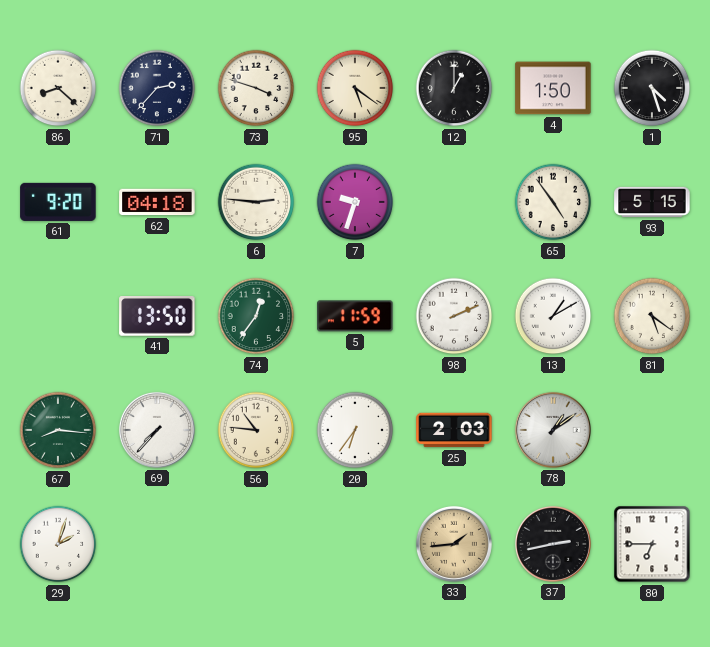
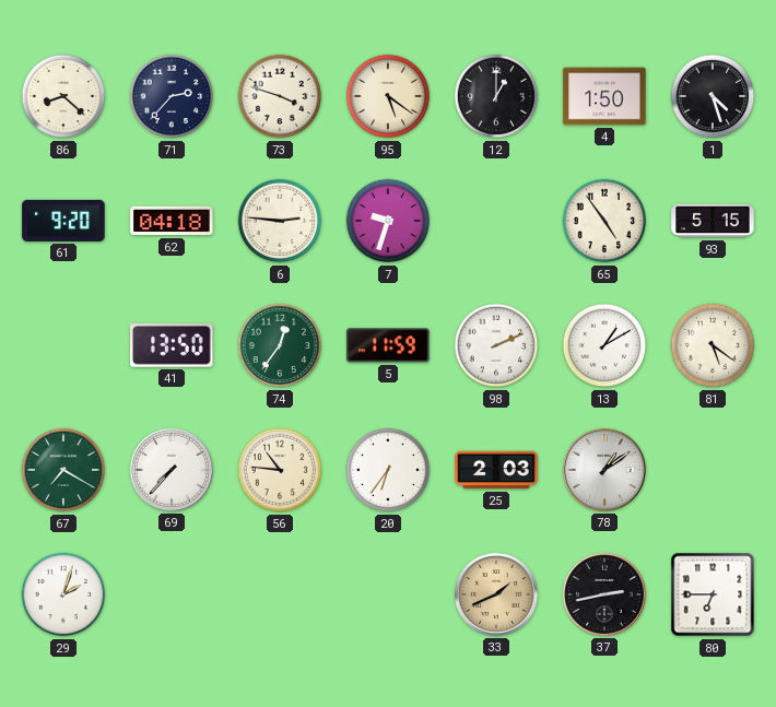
67: 8:16 -> 7:20
33: 1:44 -> 1:41
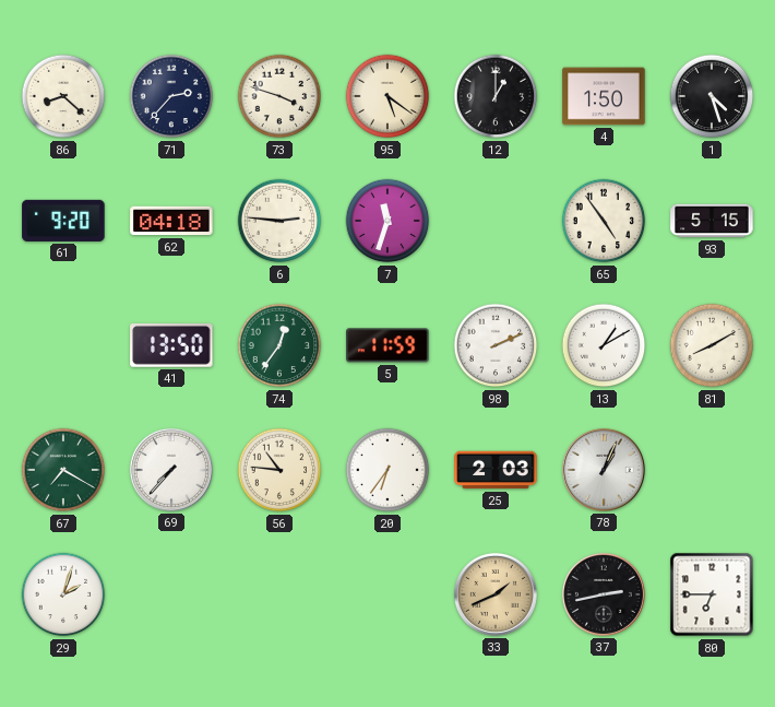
7: 9:33 -> 11:33
81: 5:21 -> 8:10
78: 1:09 -> 1:04
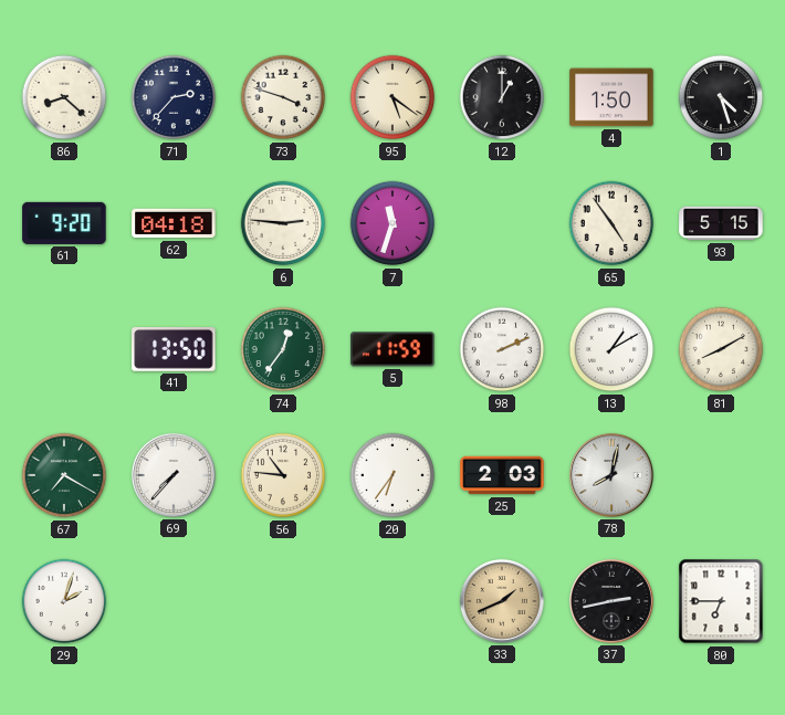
78: 1:04 -> 8:02
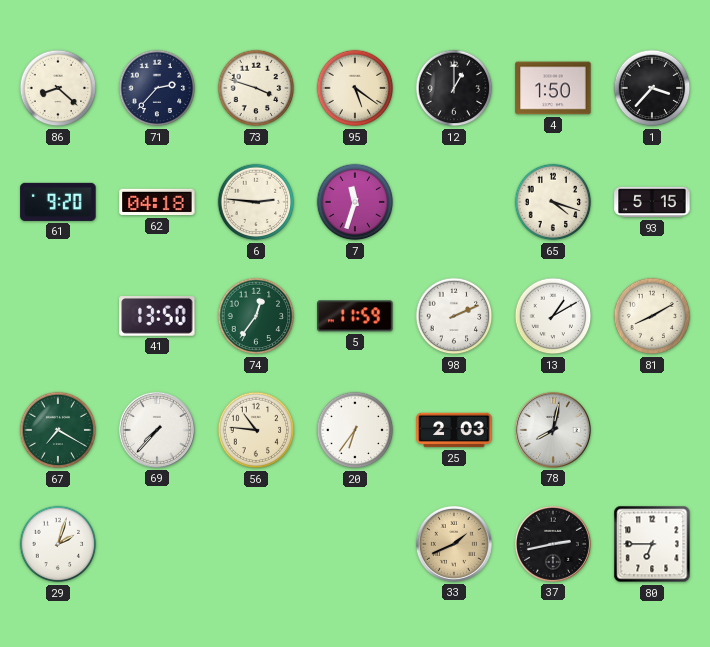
1: 4:27 -> 3:37
65: 4:54 -> 4:18
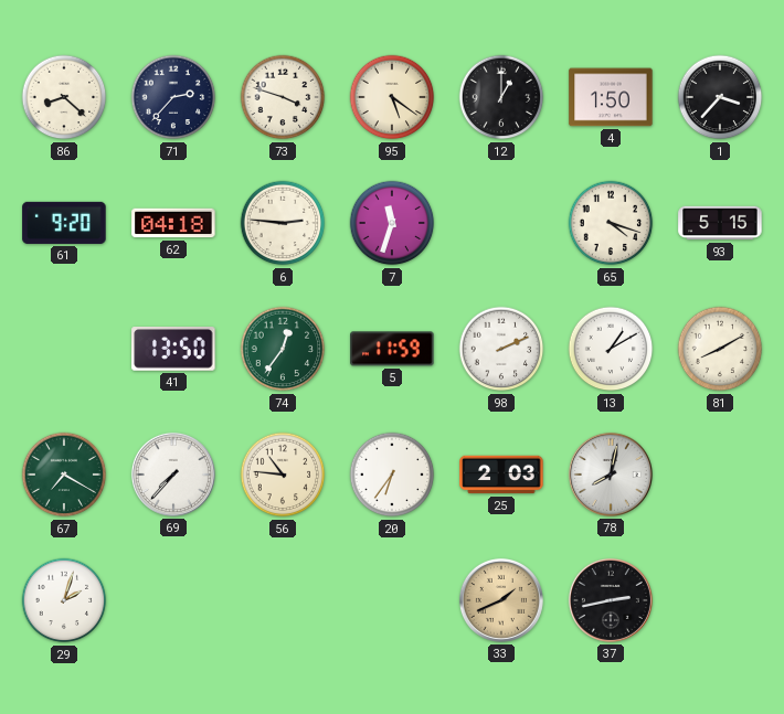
80: 6:45 -> none
